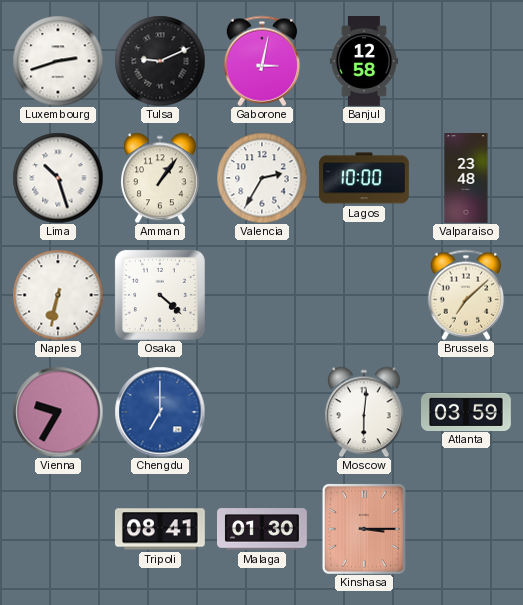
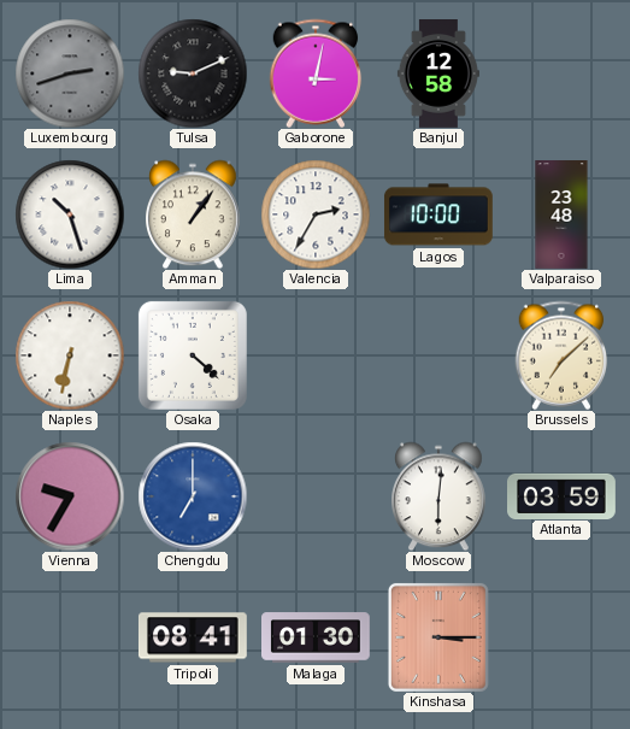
Luxembourg dial: white -> grey
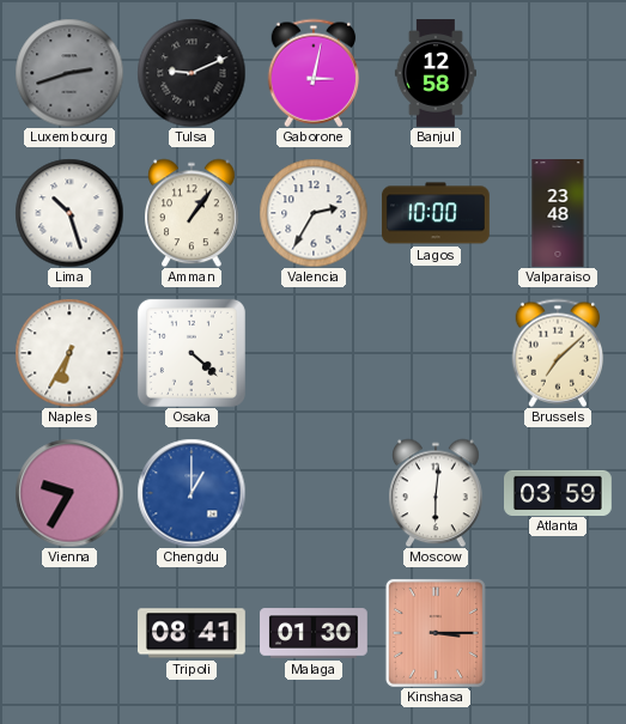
Naples: 6:32 -> 6:35
Chengdu: 7:00 -> 1:00
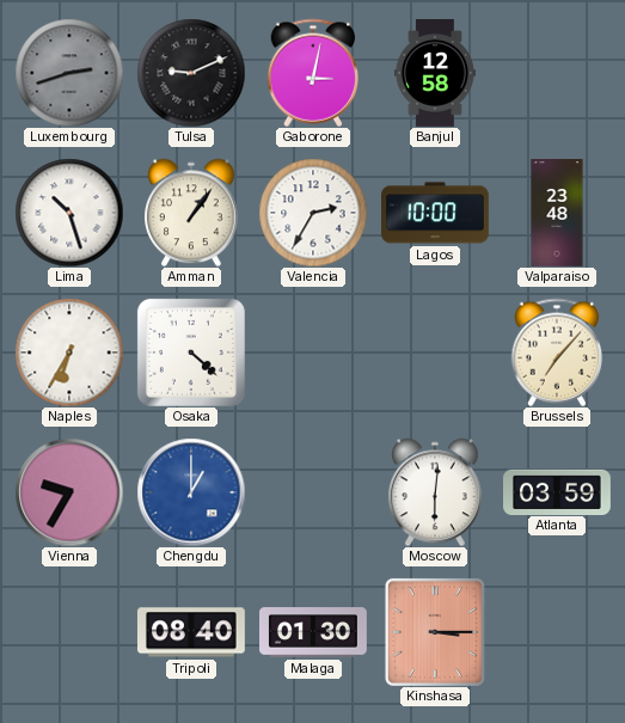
Brussels: 7:08 -> 7:07
Tripoli: 08:41 -> 08:40
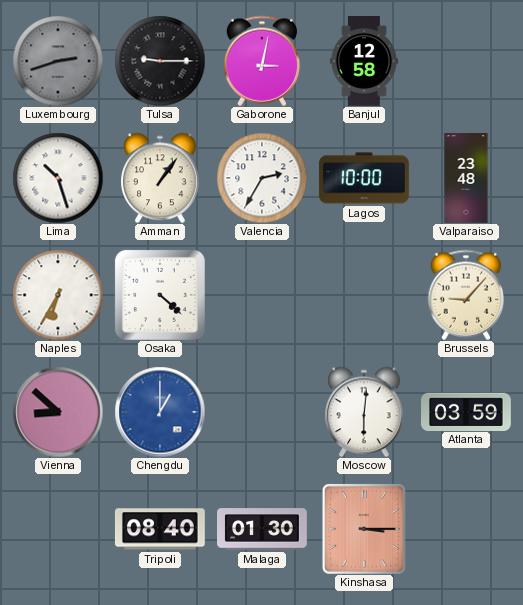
Tulsa: 9:11 -> 9:15
Brussels: 7:07 -> 9:07
Vienna: 9:35 -> 8:52
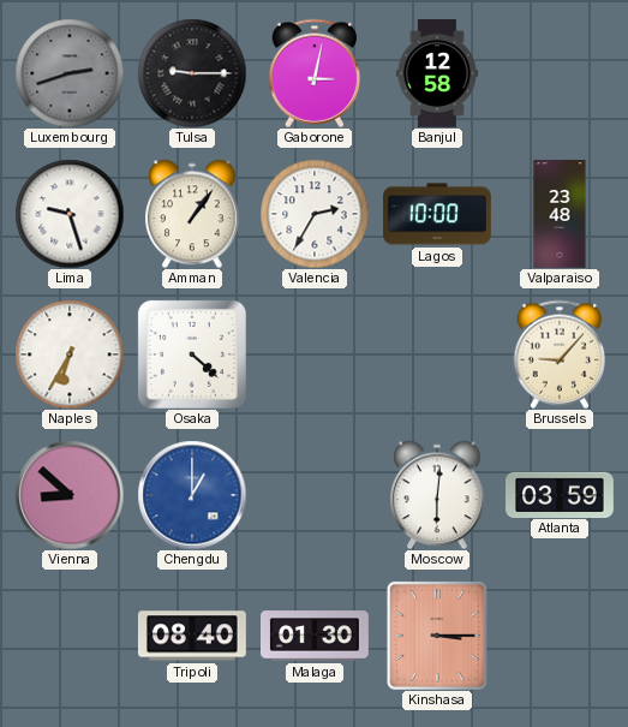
Lima: 10:27 -> 9:27
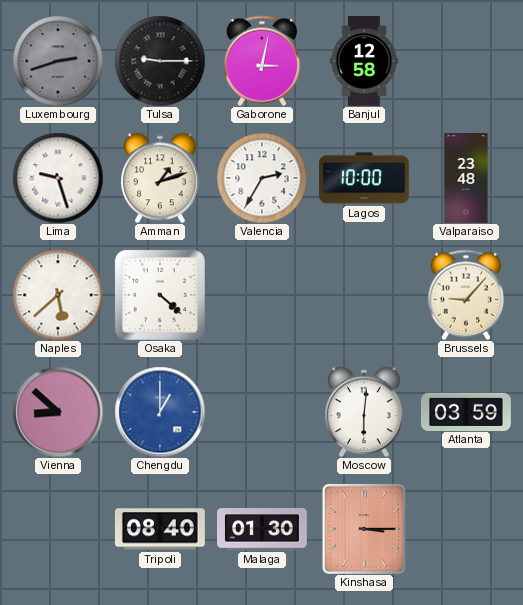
Amman: 1:06 -> 1:12
Naples: 6:35 -> 5:38
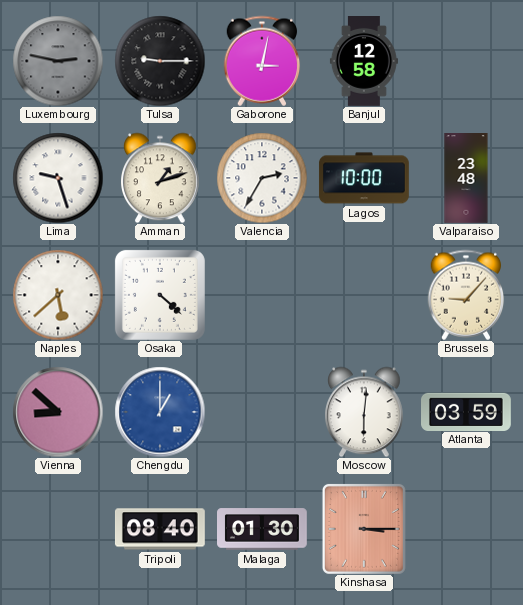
Luxembourg: 2:42 -> 2:47
